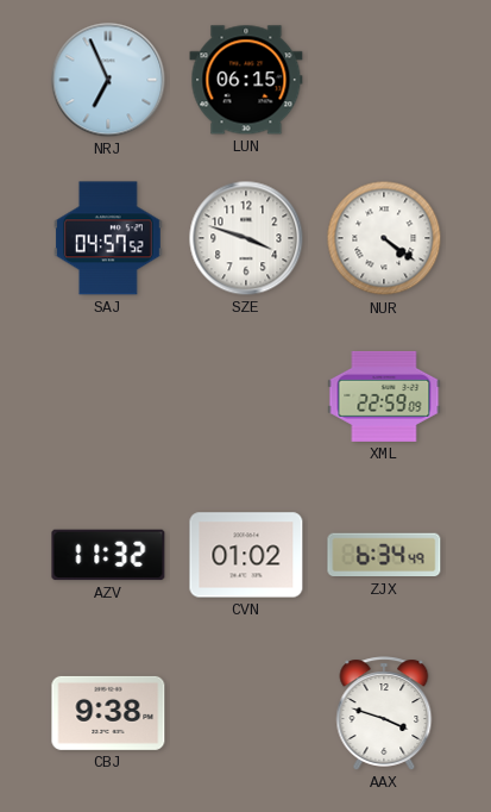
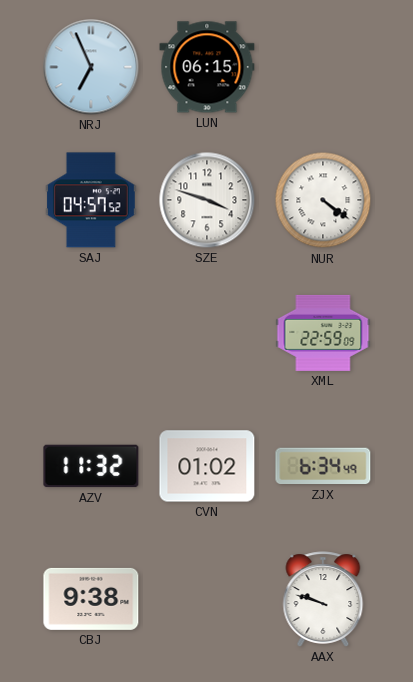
AAX: 3:48 -> 9:48
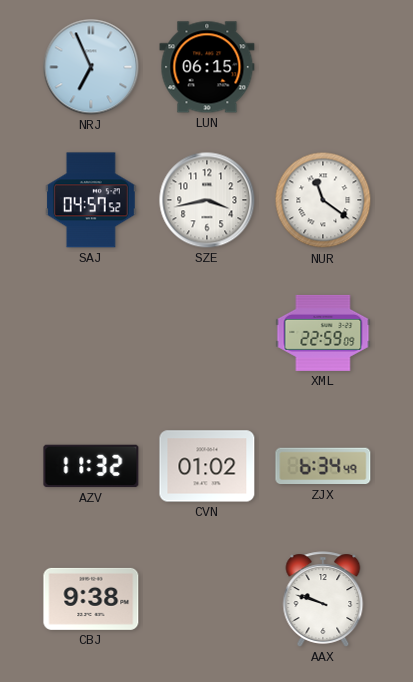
SZE: 3:48 -> 3:43
NUR: 4:21 -> 11:21
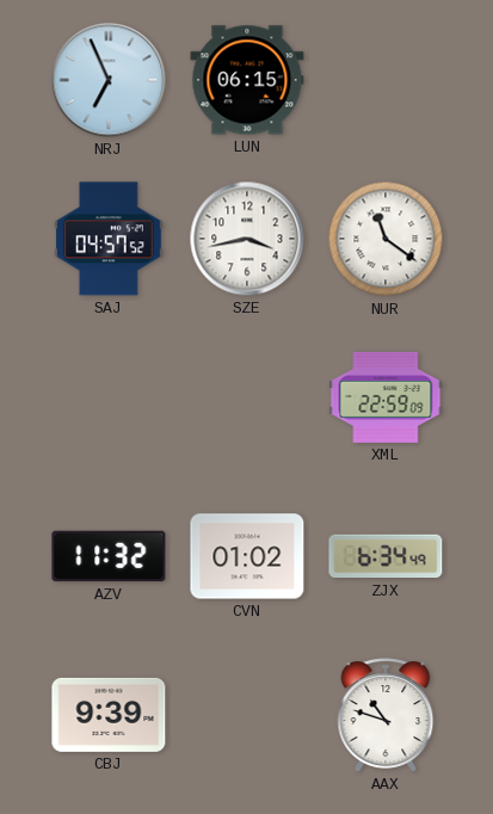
CBJ: 9:38 -> 9:39
AAX: 9:48 -> 10:48
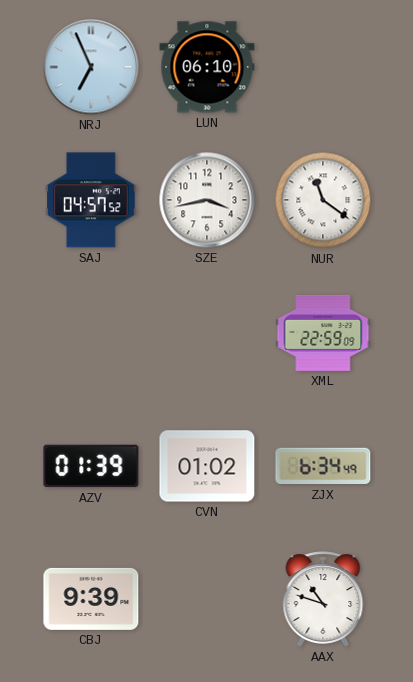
LUN: 06:15 -> 06:10
AZV: 11:32 -> 01:39
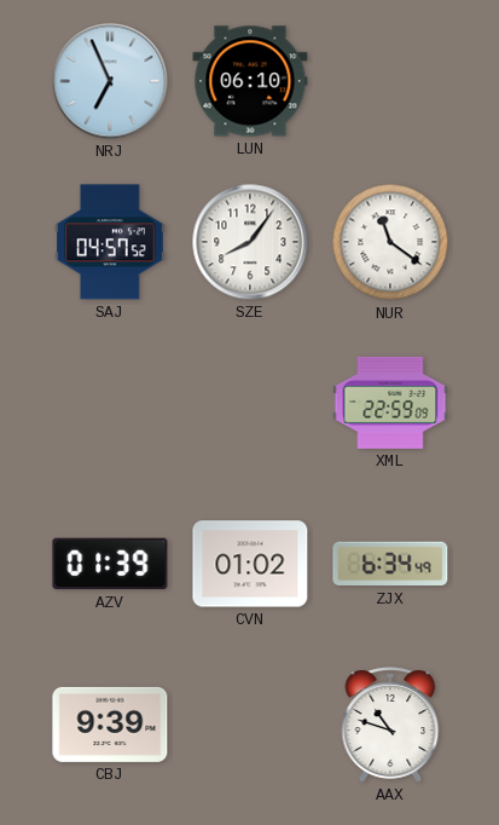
SZE: 3:43 -> 8:06
